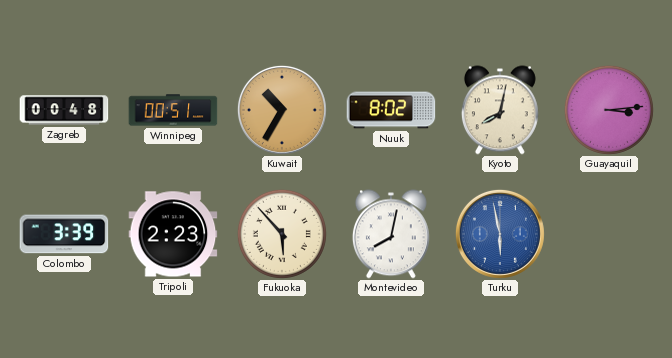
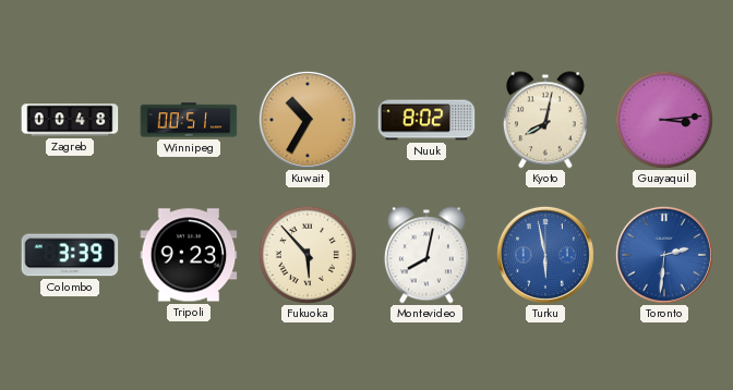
Tripoli: 2:23 -> 9:23
Toronto: none -> 2:31
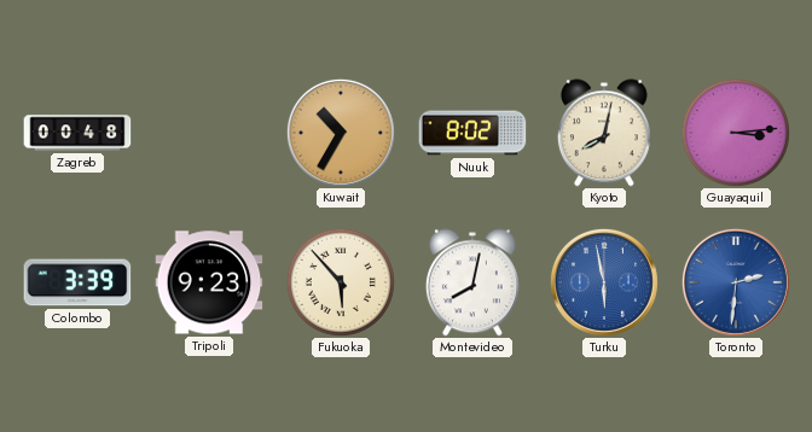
Winnipeg: 00:51 -> none
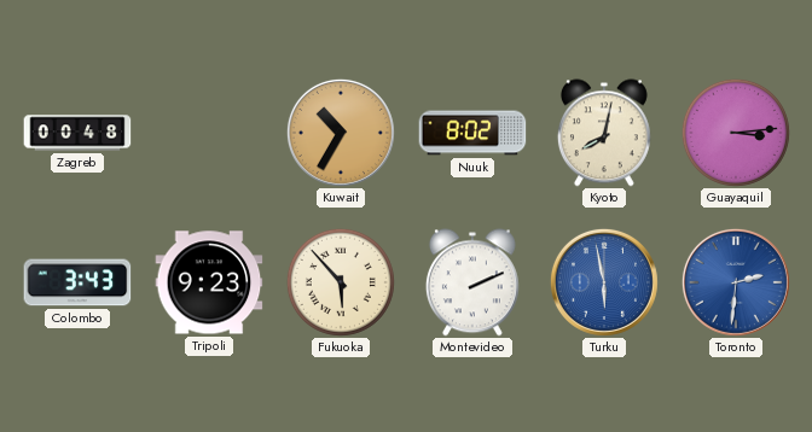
Colombo: 3:39 -> 3:43
Montevideo: 8:02 -> 2:11
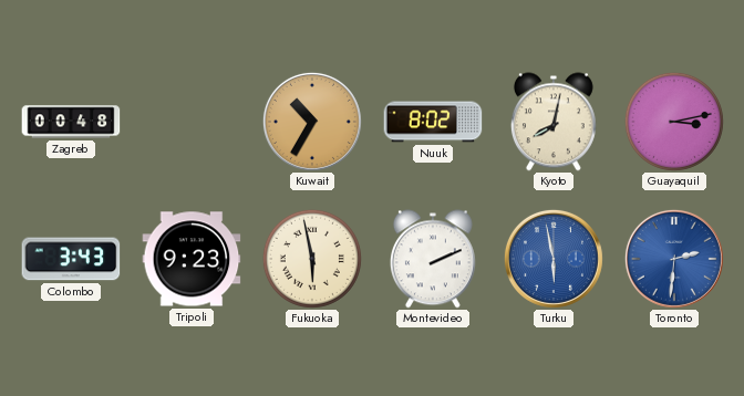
Guayaquil: 3:14 -> 3:13
Fukuoka: 5:53 -> 5:58
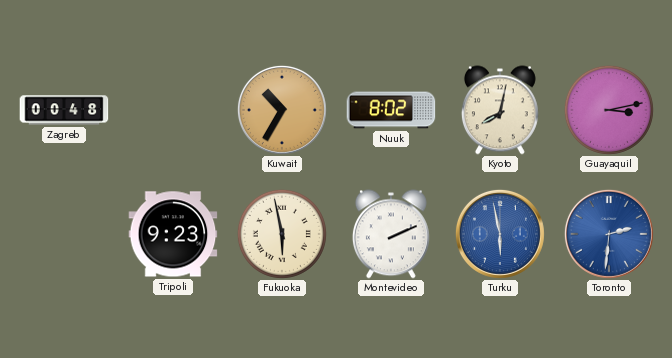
Colombo: 3:43 -> none
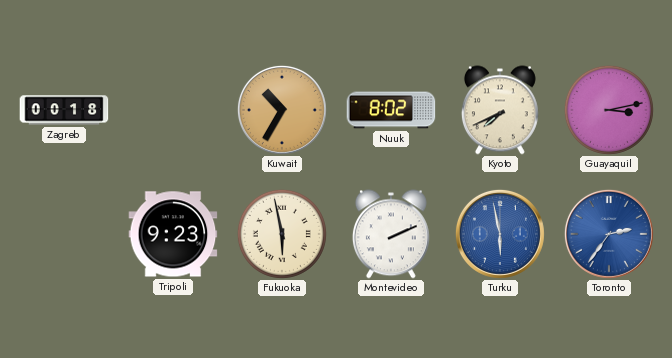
Zagreb: 00:48 -> 00:18
Kyoto: 8:02 -> 7:41
Toronto: 2:31 -> 2:36
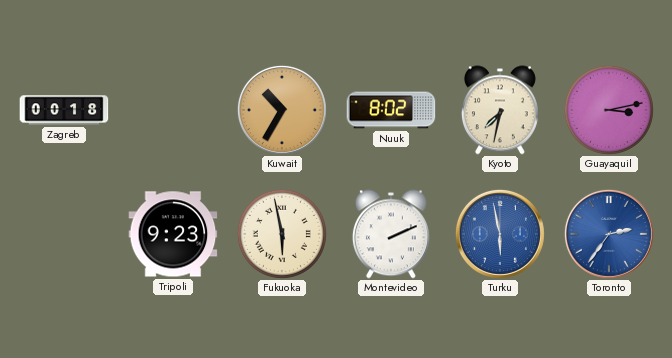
Kyoto: 7:41 -> 7:32
